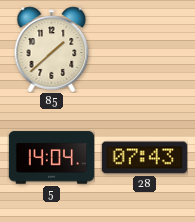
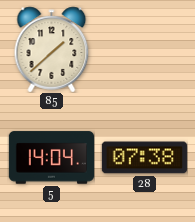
28: 07:43 -> 07:38
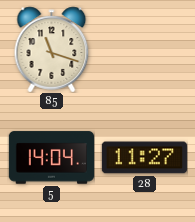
85: 1:38 -> 11:18
28: 07:38 -> 11:27
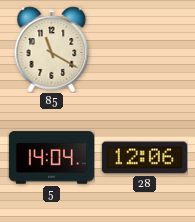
85: 11:18 -> 11:20
28: 11:27 -> 12:06
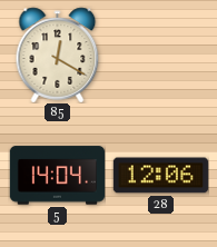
85: 11:20 -> 12:20
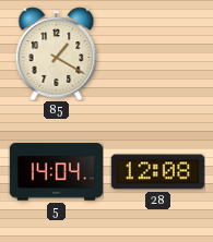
85: 12:20 -> 1:20
28: 12:06 -> 12:08
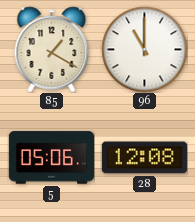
96: none -> 11:00
5: 14:04 -> 05:06
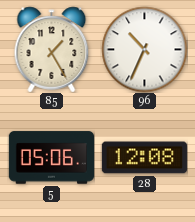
85: 1:20 -> 1:25
96: 11:00 -> 10:34
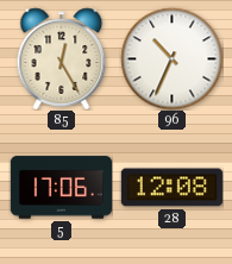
85: 1:25 -> 12:25
5: 05:06 -> 17:06
